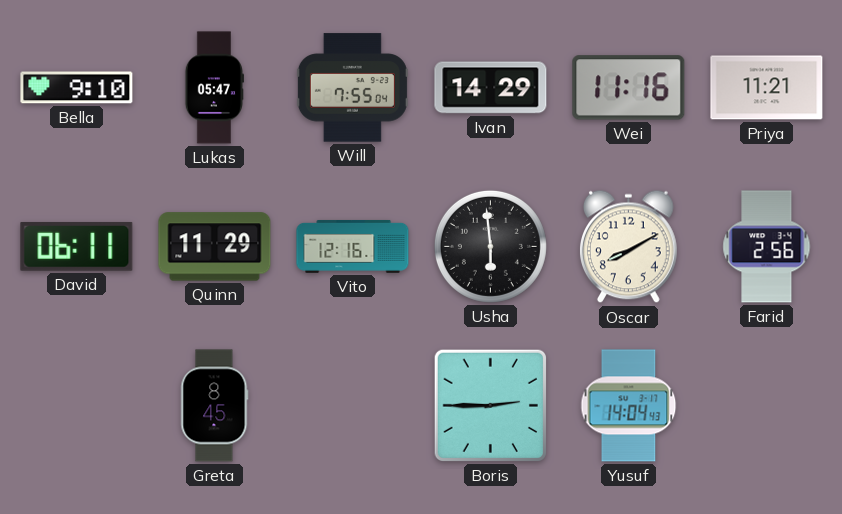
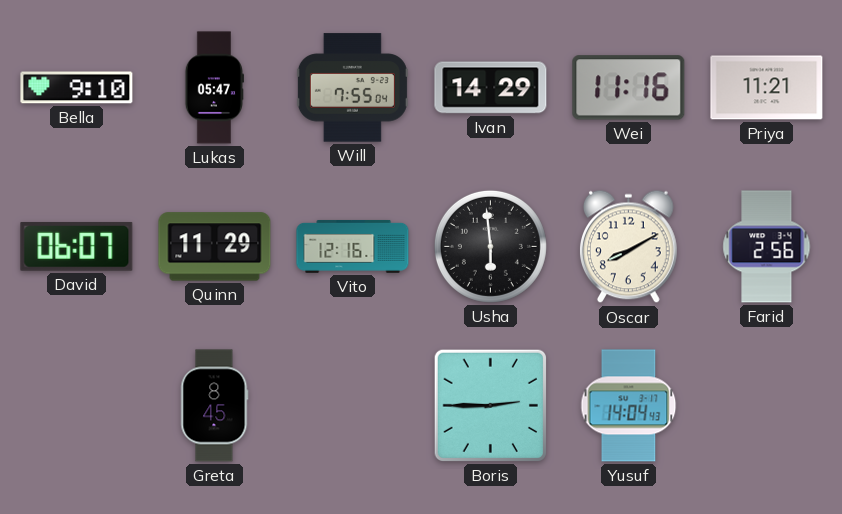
David: 06:11 -> 06:07
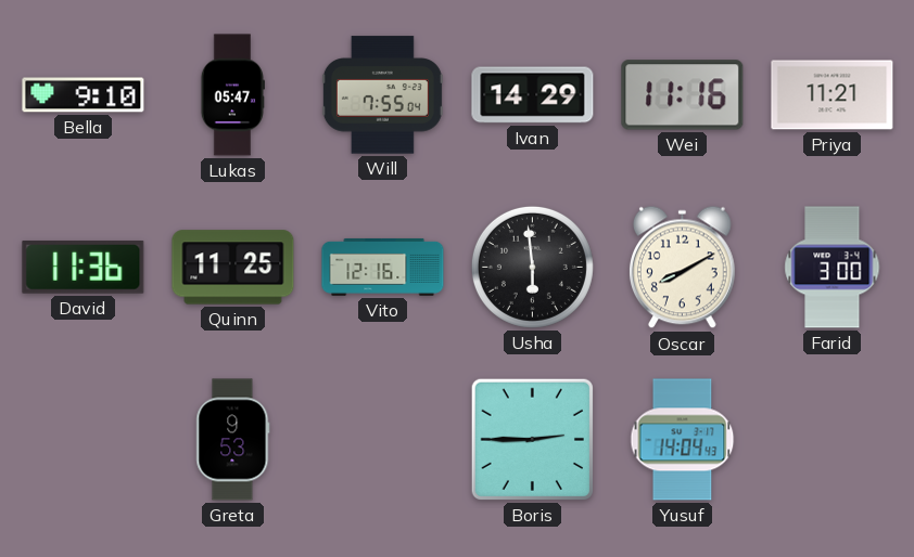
David: 06:07 -> 11:36
Quinn: 11:29 -> 11:25
Farid: 2:56 -> 3:00
Greta: 8:45 -> 9:53
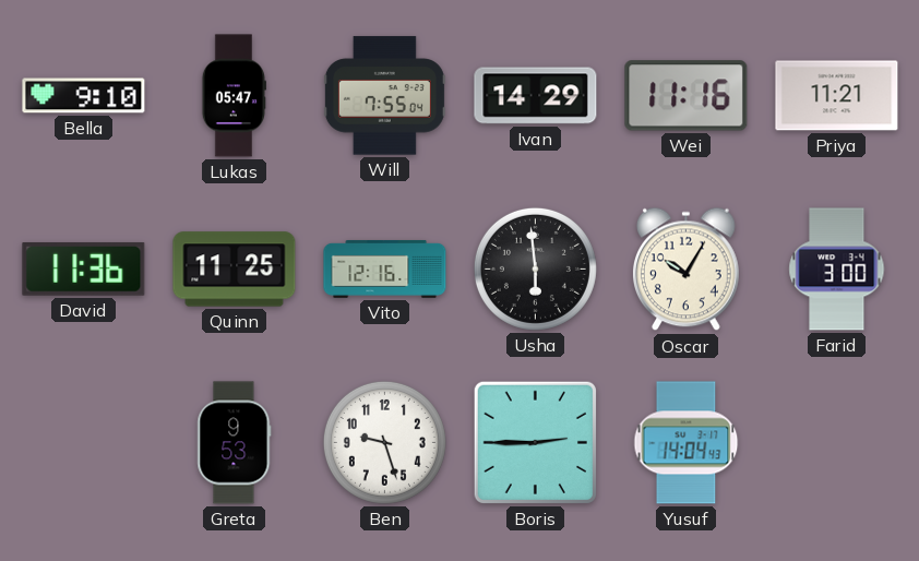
Oscar: 8:10 -> 10:05
Ben: none -> 9:27
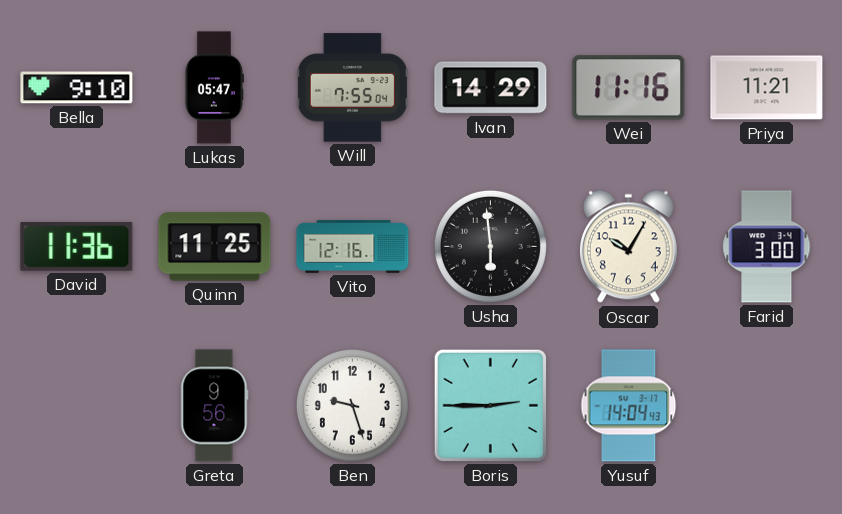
Greta: 9:53 -> 9:56
